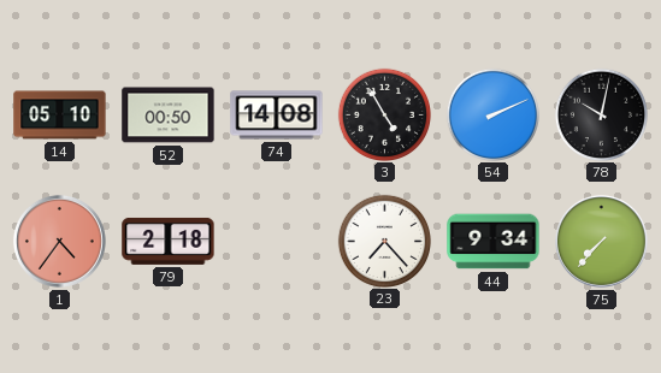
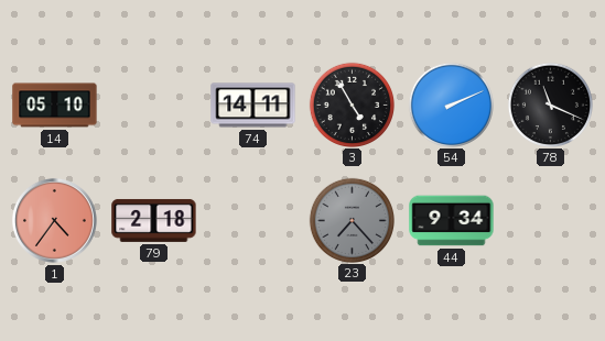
52: 00:50 -> none
74: 14:08 -> 14:11
78: 10:02 -> 11:19
23 dial: white -> grey
75: 7:37 -> none
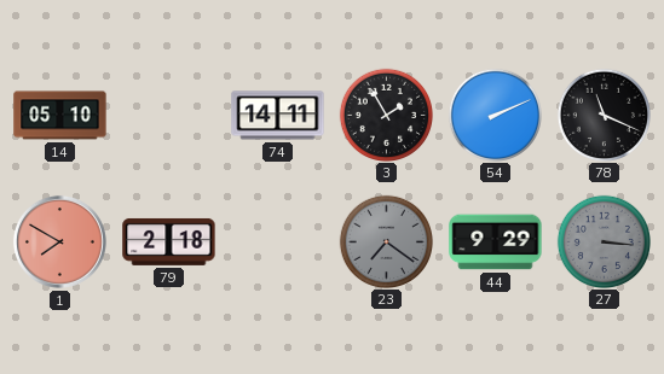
3: 4:55 -> 1:55
1: 4:36 -> 7:50
23: 7:23 -> 7:21
44: 9:34 -> 9:29
27: none -> 3:16
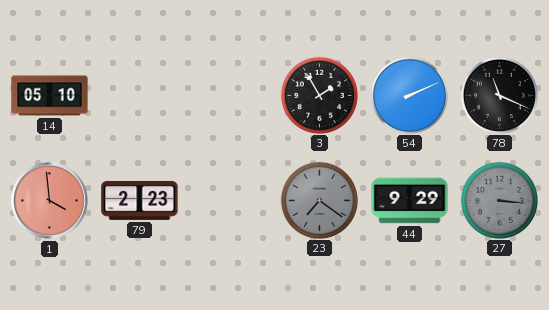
74: 14:11 -> none
1: 7:50 -> 3:59
79: 2:18 -> 2:23
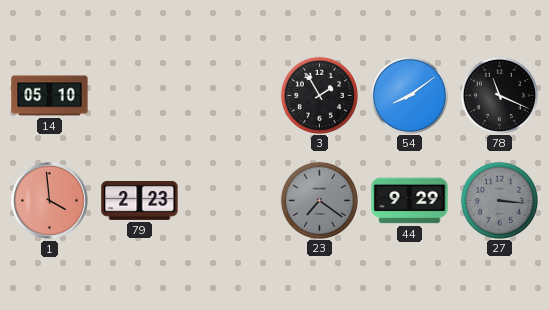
54: 2:11 -> 8:09
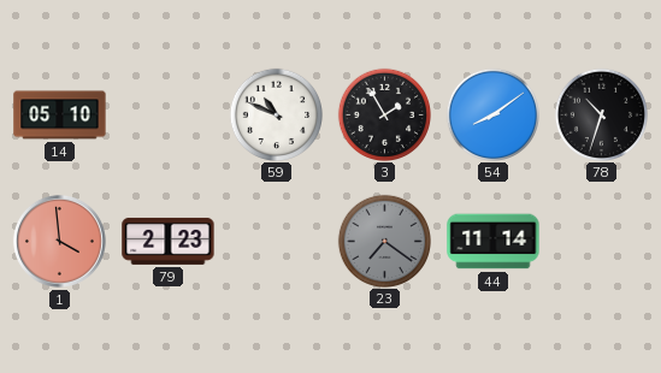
59: none -> 10:49
78: 11:19 -> 10:33
44: 9:29 -> 11:14
27: 3:16 -> none
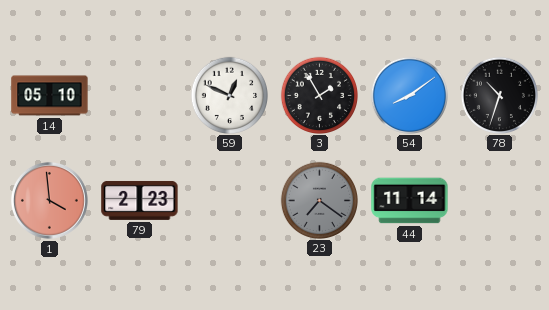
59: 10:49 -> 12:49
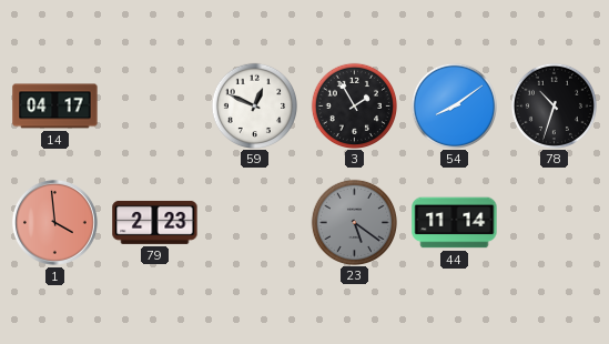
14: 05:10 -> 04:17
23: 7:21 -> 5:21
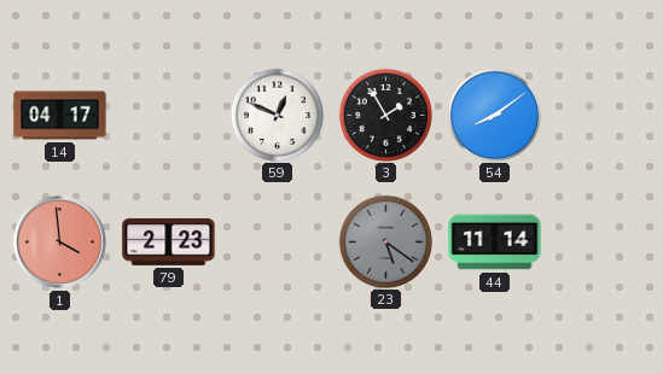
78: 10:33 -> none
